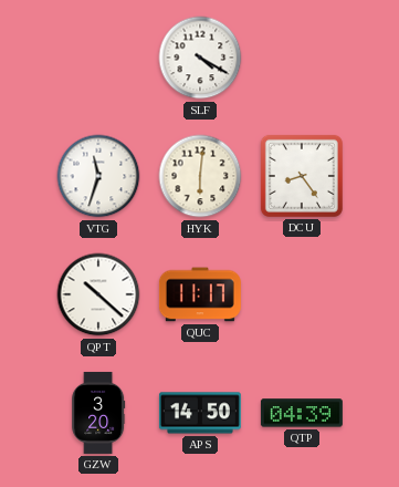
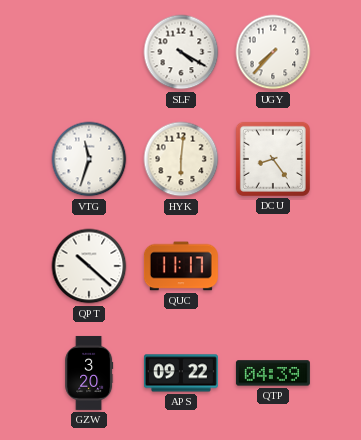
UGY: none -> 7:37
APS: 14:50 -> 09:22
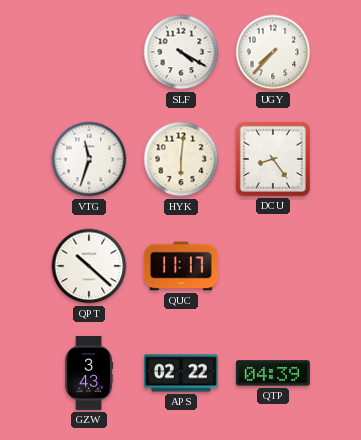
GZW: 3:20 -> 3:43
APS: 09:22 -> 02:22
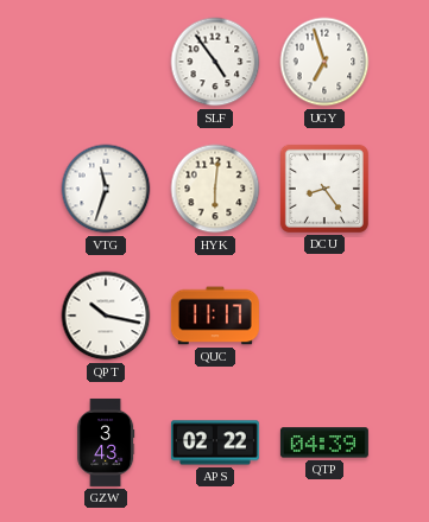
SLF: 4:20 -> 4:54
UGY: 7:37 -> 6:57
QPT: 10:22 -> 10:17
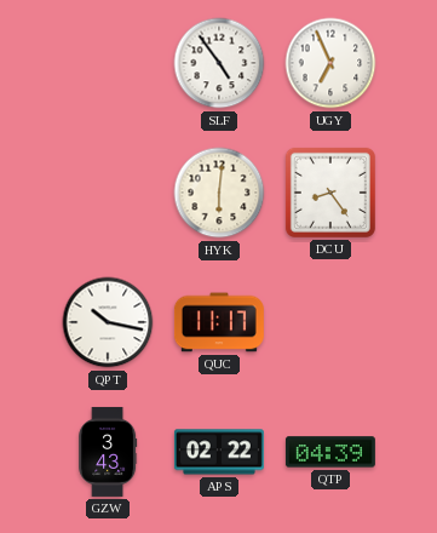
UGY: 6:57 -> 6:56
VTG: 11:33 -> none
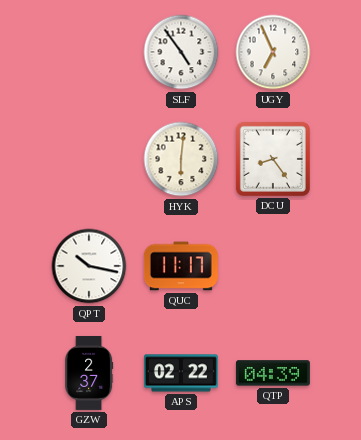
GZW: 3:43 -> 2:37
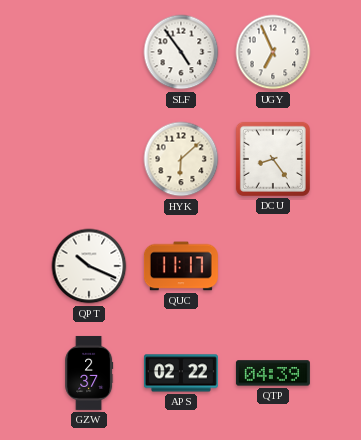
HYK: 6:01 -> 6:08
QPT: 10:17 -> 10:19
